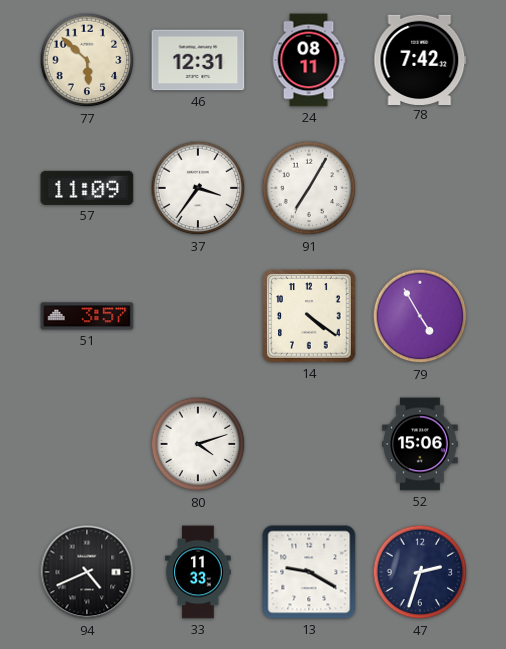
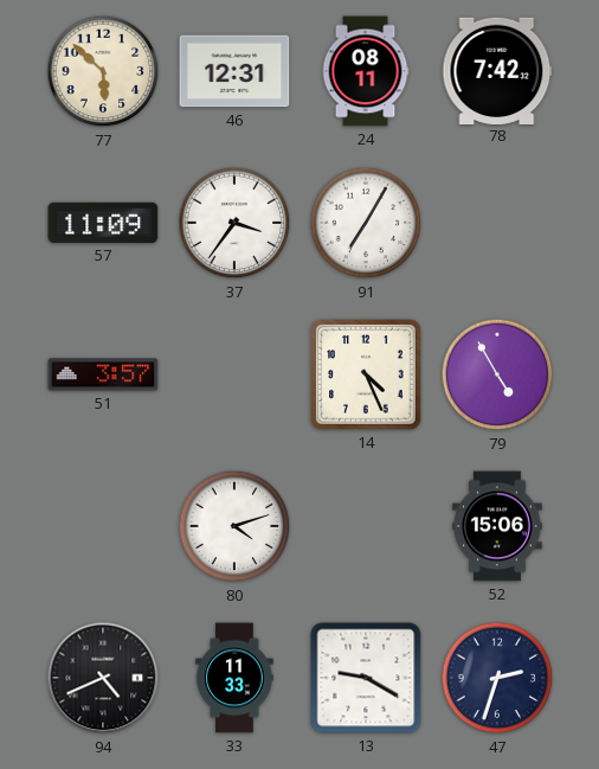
14: 4:21 -> 4:26
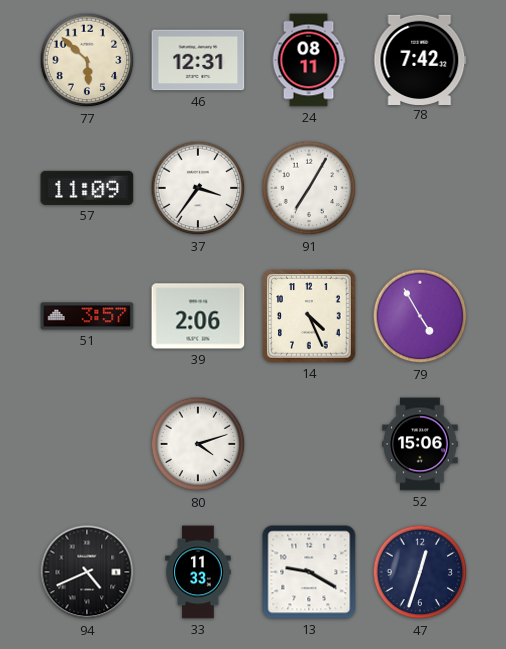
39: none -> 2:06
47: 2:33 -> 12:33
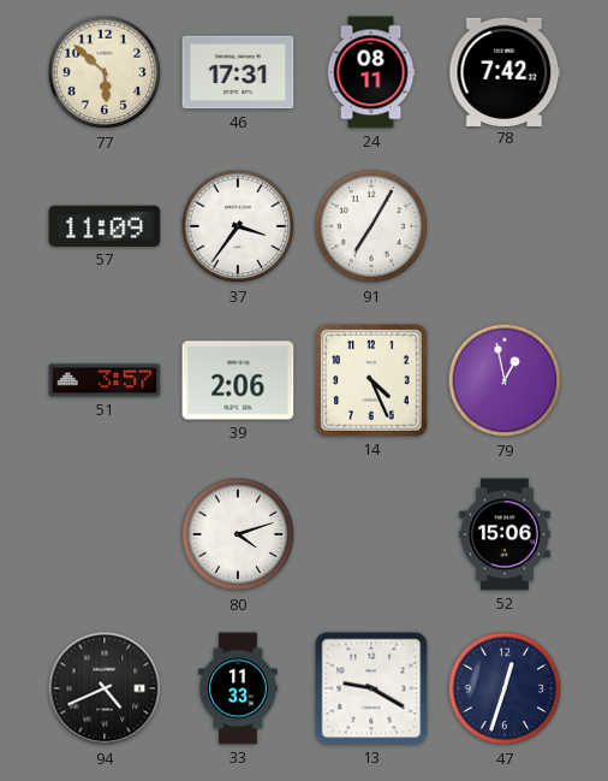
46: 12:31 -> 17:31
79: 4:55 -> 12:58
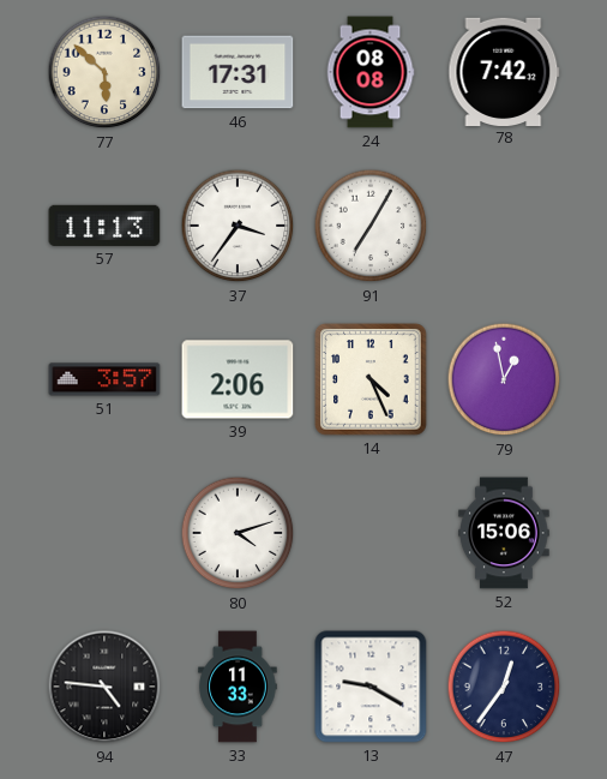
24: 08:11 -> 08:08
57: 11:09 -> 11:13
94: 4:41 -> 4:46
47: 12:33 -> 12:36
